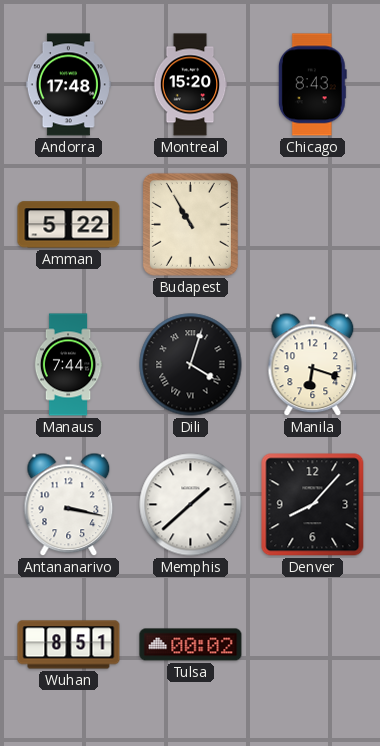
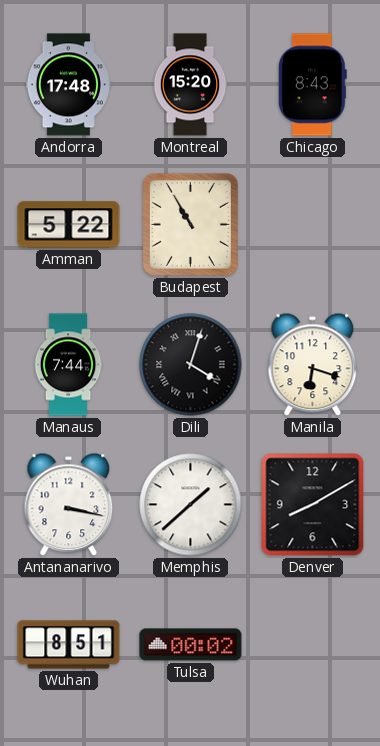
Denver: 8:07 -> 8:10
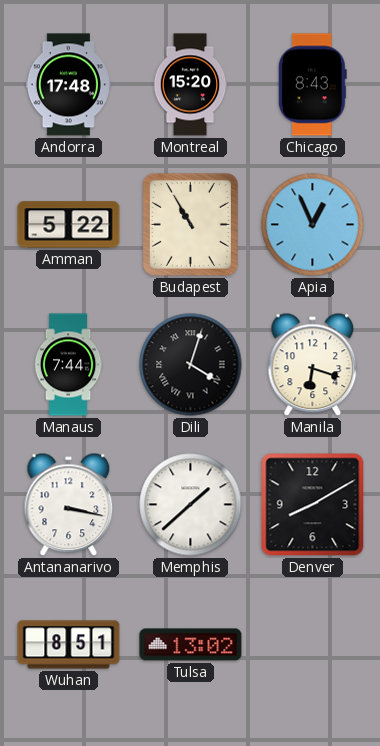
Apia: none -> 12:56
Tulsa: 00:02 -> 13:02
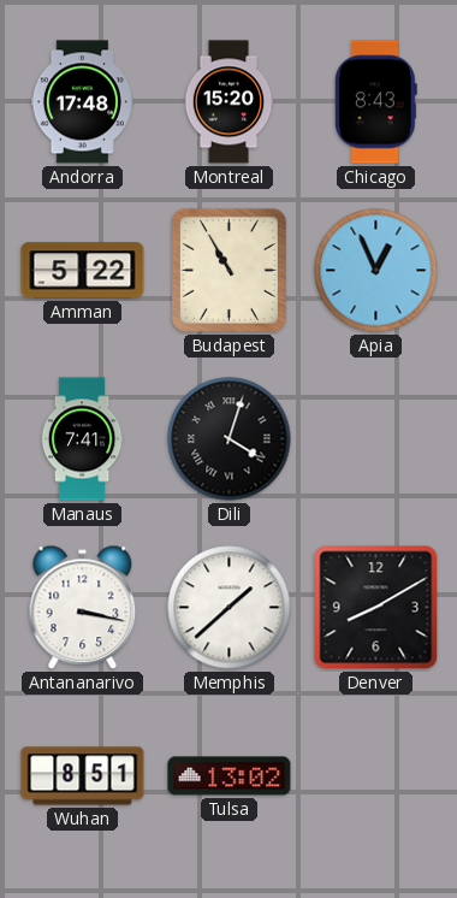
Manaus: 7:44 -> 7:41
Manila: 6:18 -> none
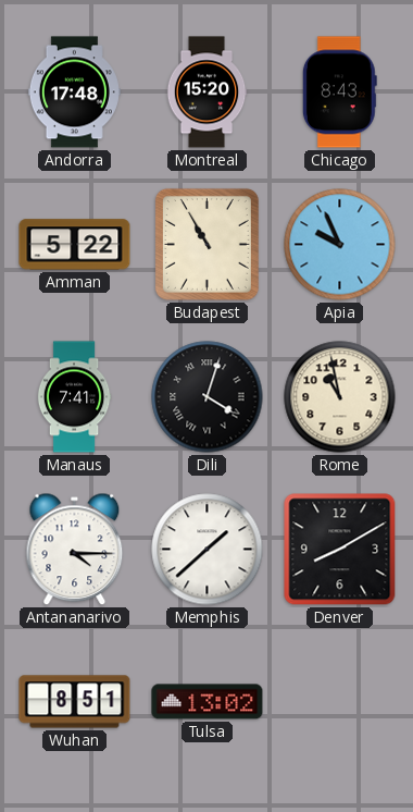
Apia: 12:56 -> 9:56
Rome: none -> 10:58
Antananarivo: 3:17 -> 4:15
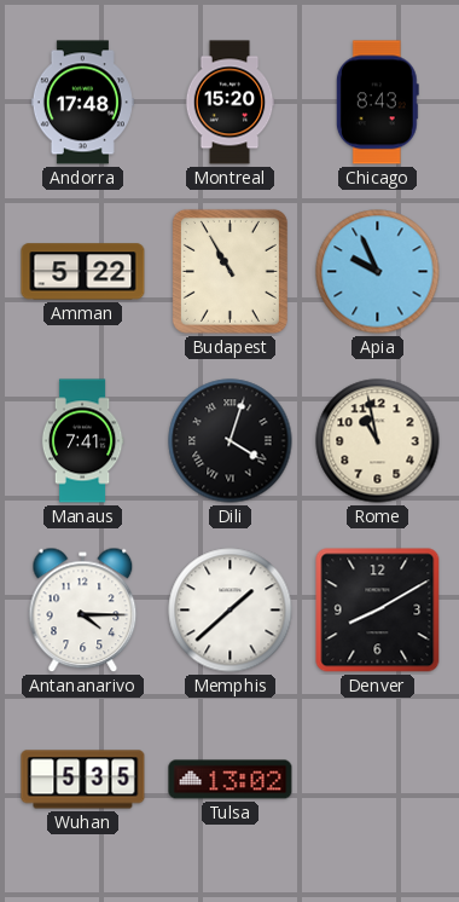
Wuhan: 8:51 -> 5:35
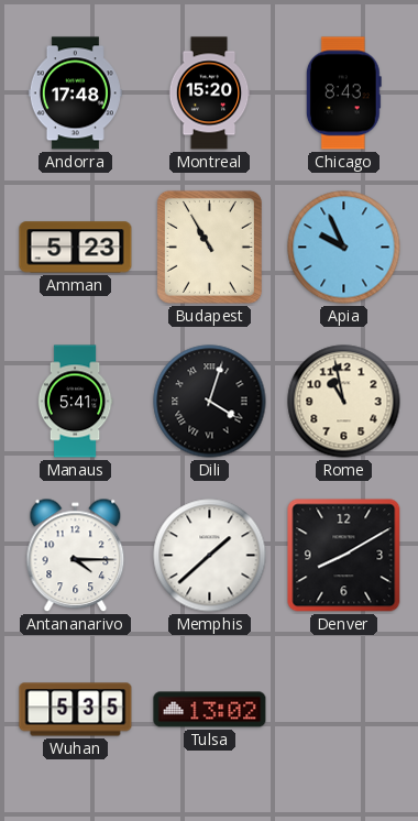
Amman: 5:22 -> 5:23
Manaus: 7:41 -> 5:41
